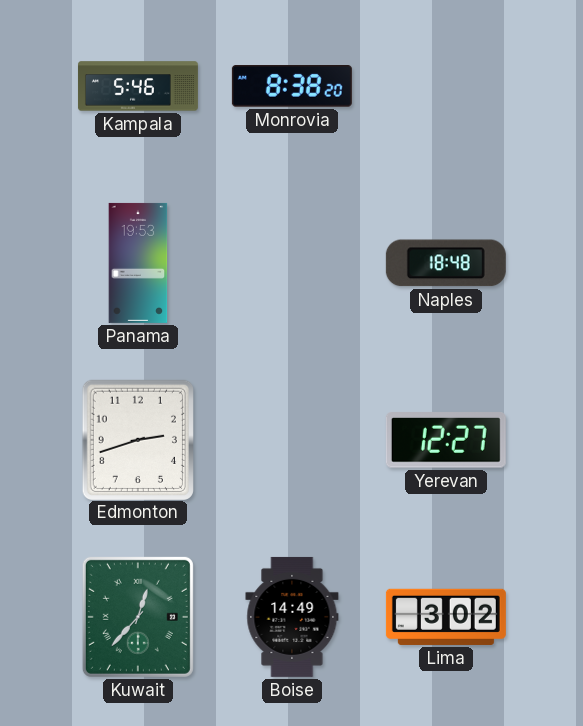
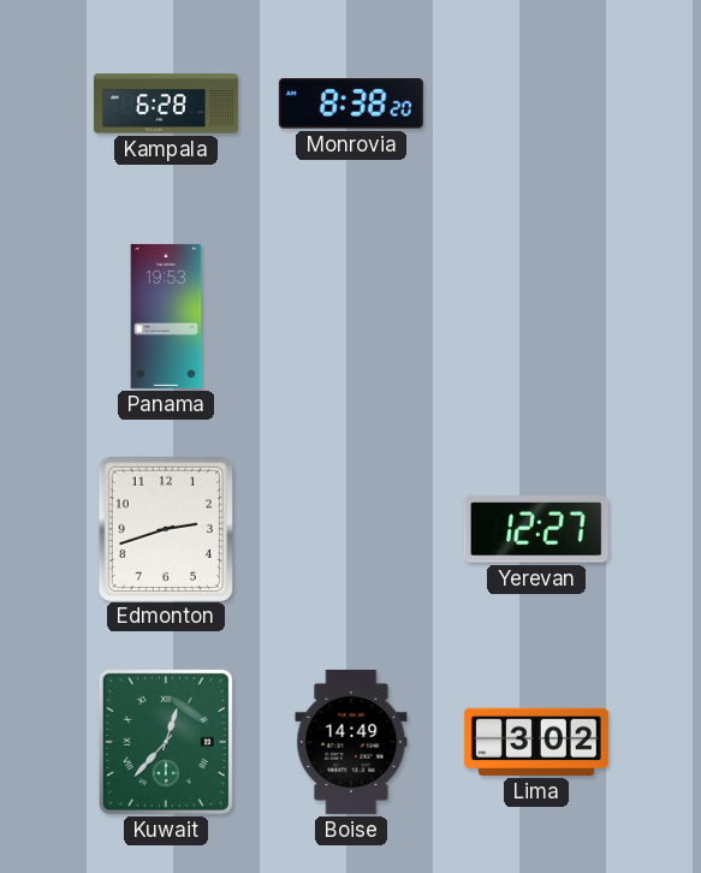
Kampala: 5:46 -> 6:28
Naples: 18:48 -> none
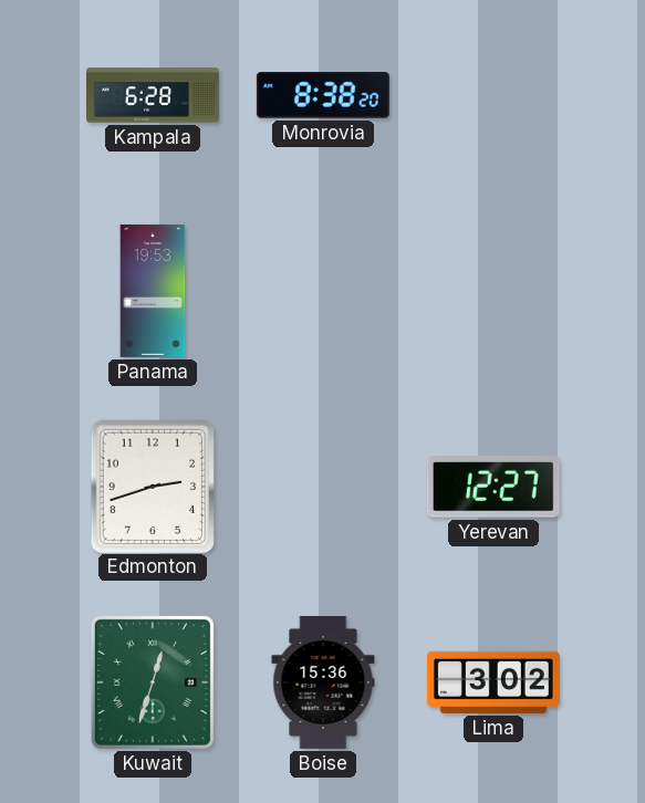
Kuwait: 12:37 -> 12:33
Boise: 14:49 -> 15:36
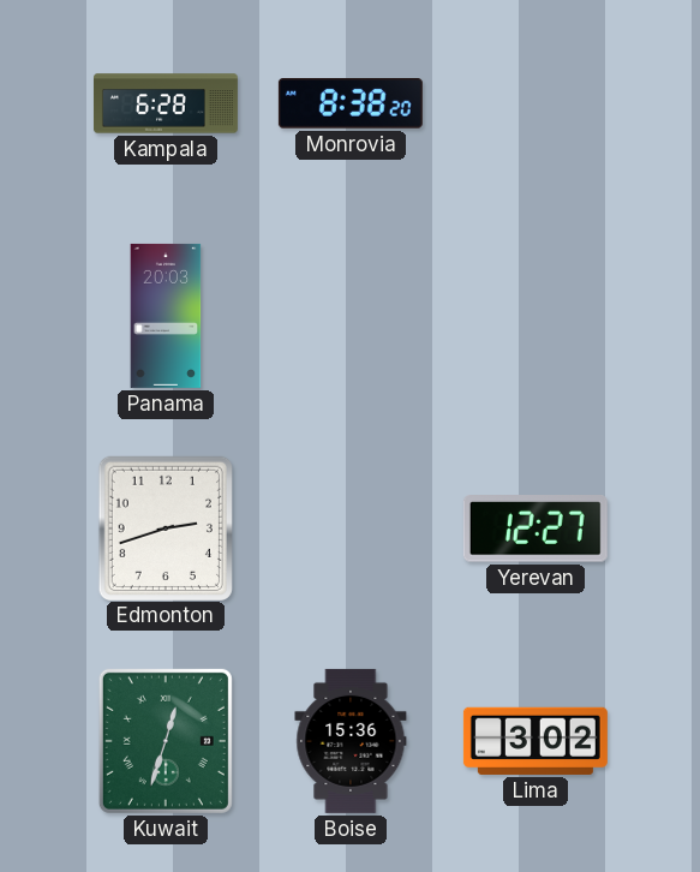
Panama: 19:53 -> 20:03
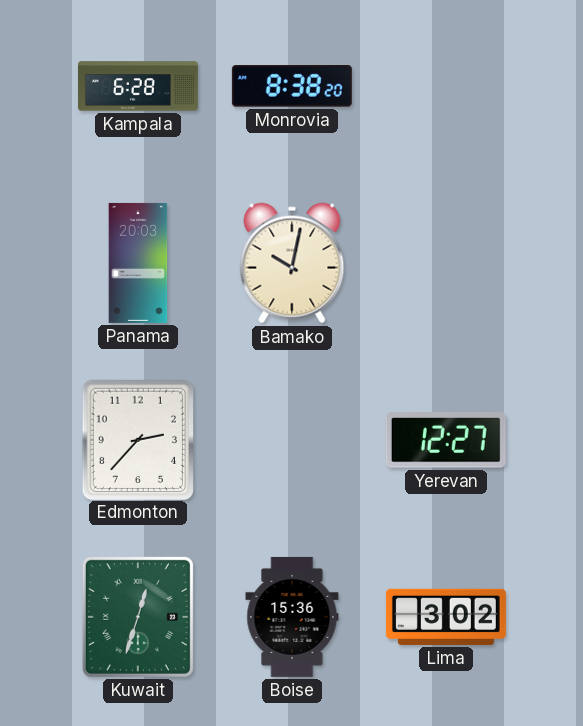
Bamako: none -> 10:02
Edmonton: 2:42 -> 2:37
